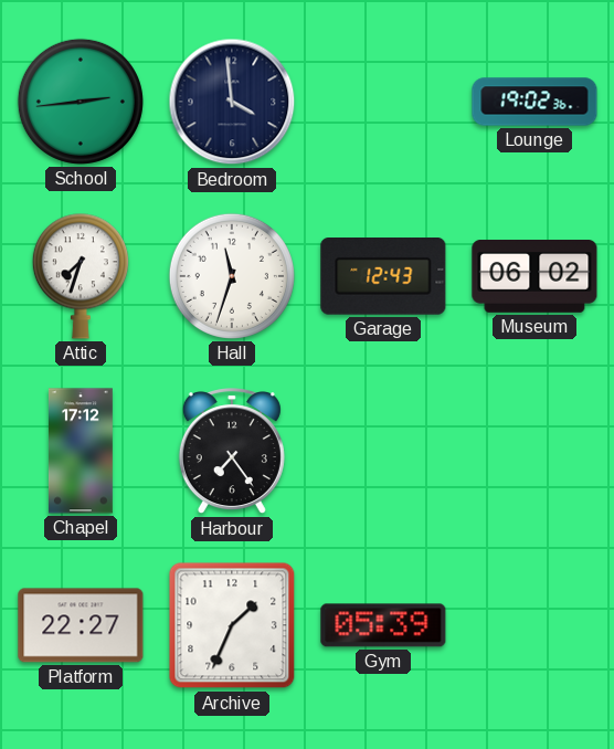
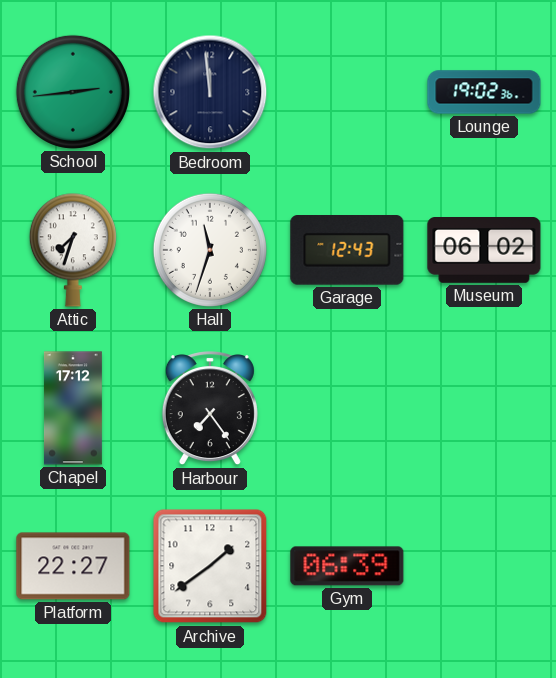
Bedroom: 3:59 -> 11:59
Archive: 1:34 -> 1:39
Gym: 05:39 -> 06:39
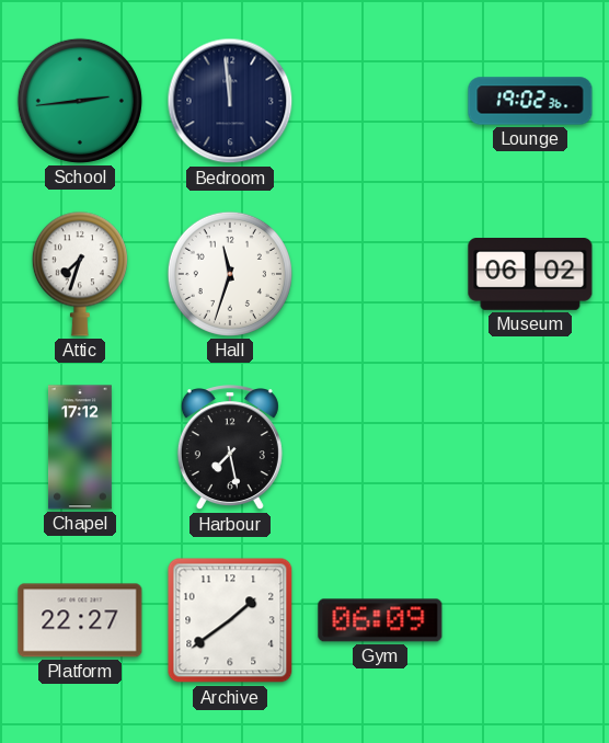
Garage: 12:43 -> none
Harbour: 7:24 -> 7:28
Gym: 06:39 -> 06:09
